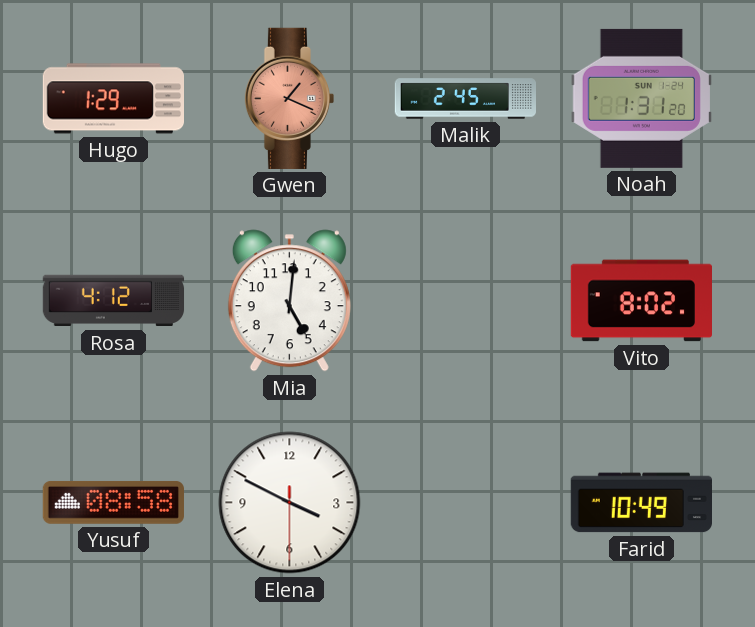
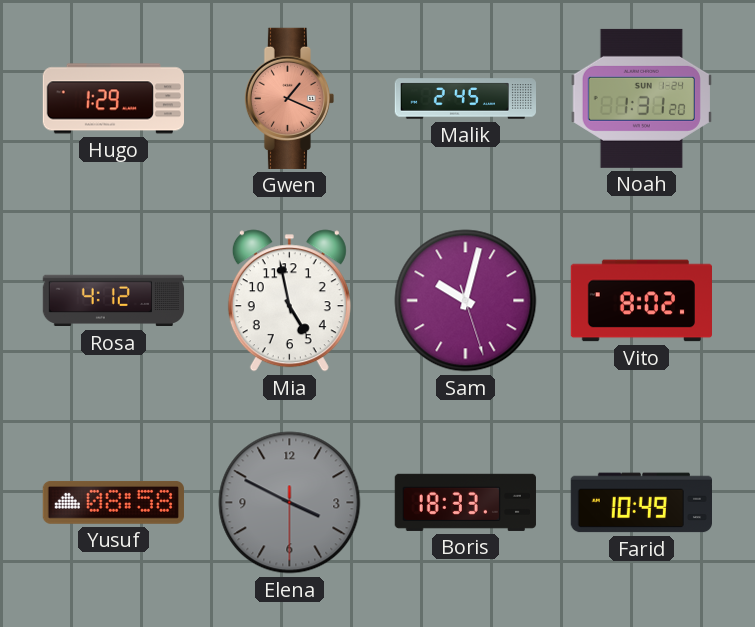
Mia: 5:01 -> 4:58
Sam: none -> 10:02
Elena dial: white -> grey
Boris: none -> 18:33
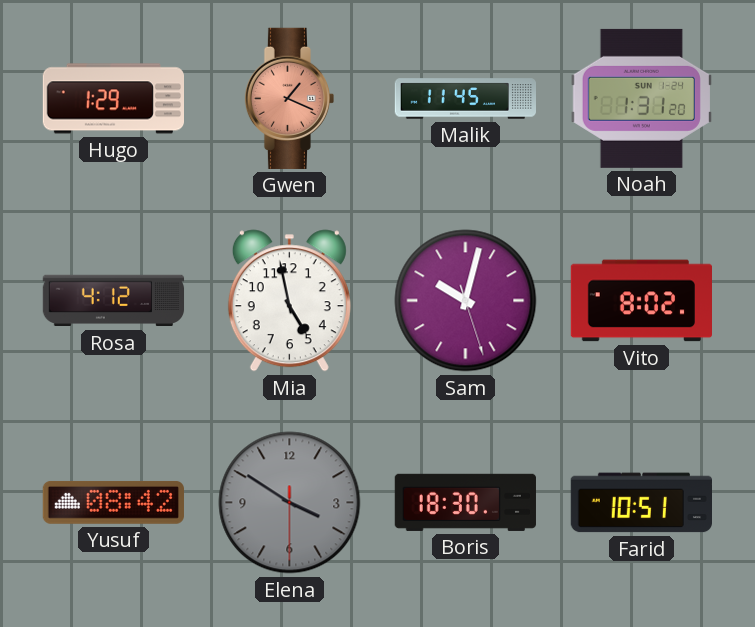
Malik: 2:45 -> 11:45
Yusuf: 08:58 -> 08:42
Elena: 3:49 -> 3:50
Boris: 18:33 -> 18:30
Farid: 10:49 -> 10:51
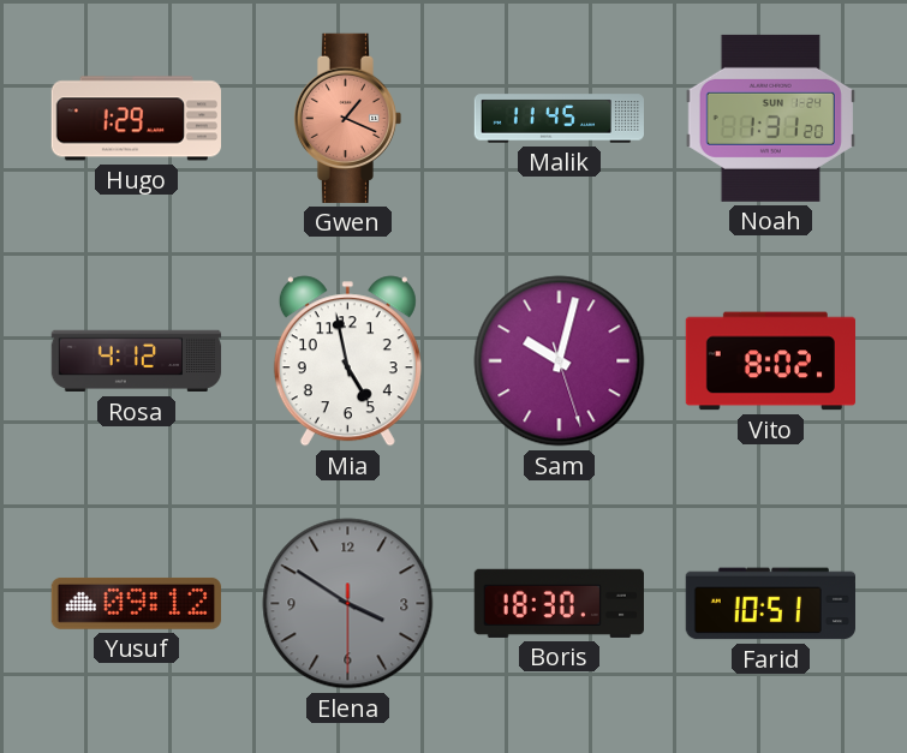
Yusuf: 08:42 -> 09:12
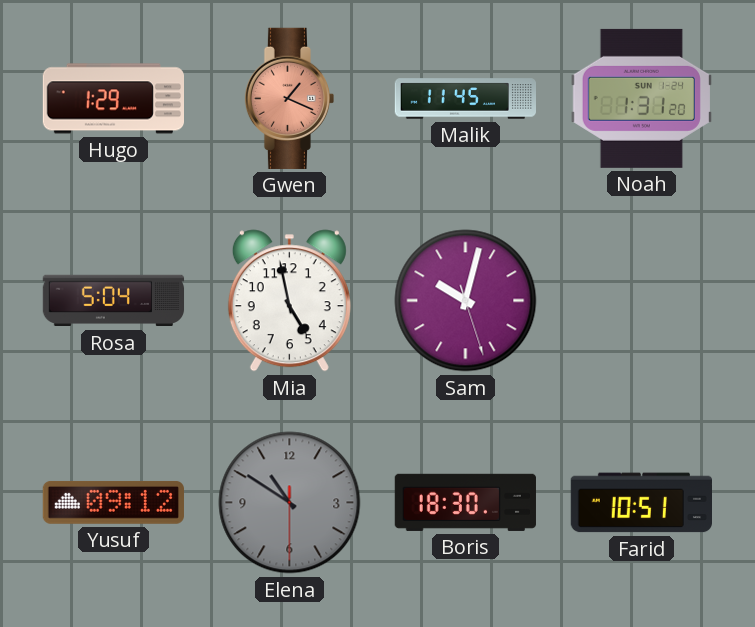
Rosa: 4:12 -> 5:04
Vito: 8:02 -> none
Elena: 3:50 -> 10:50
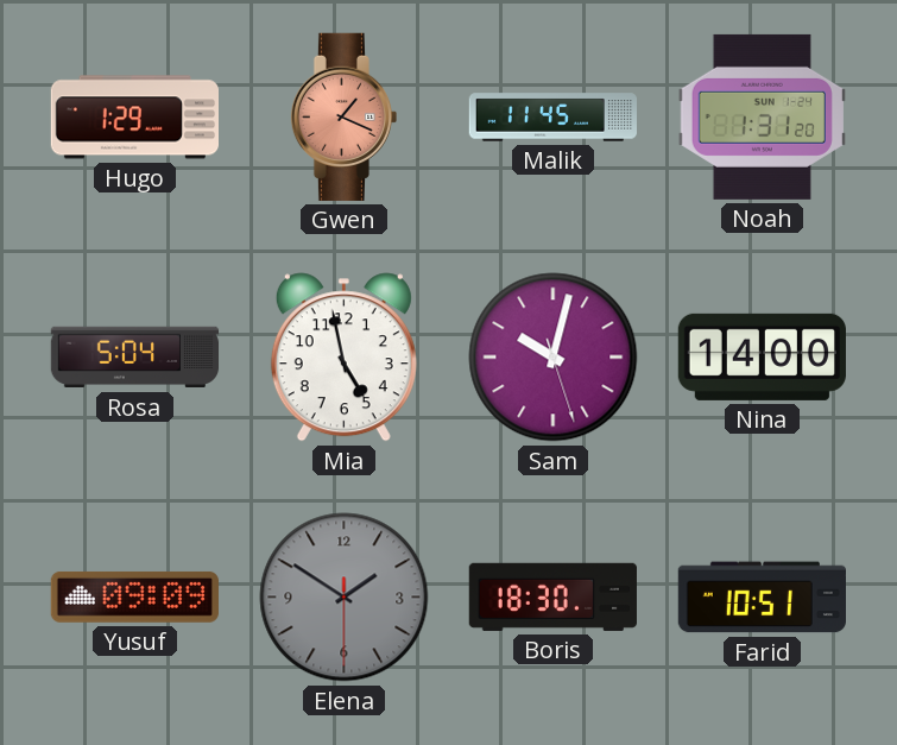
Nina: none -> 14:00
Yusuf: 09:12 -> 09:09
Elena: 10:50 -> 1:50
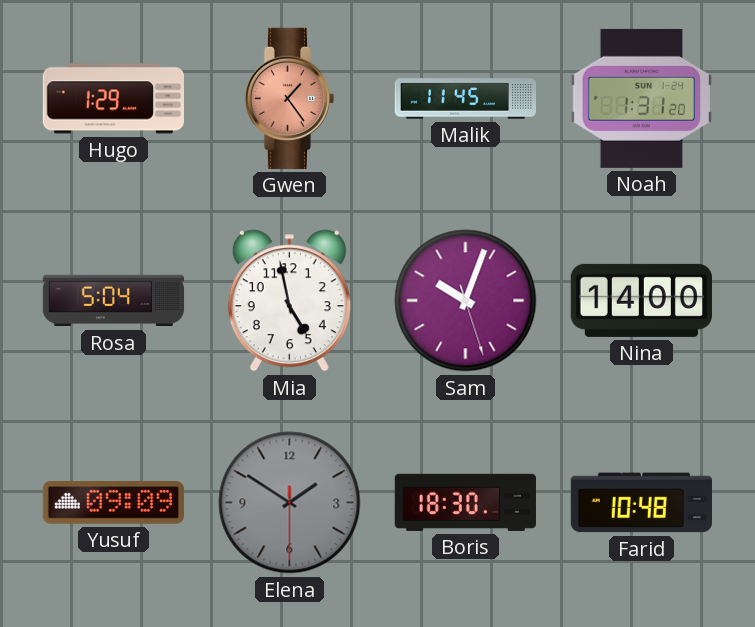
Gwen: 1:19 -> 1:24
Sam: 10:02 -> 10:03
Farid: 10:51 -> 10:48
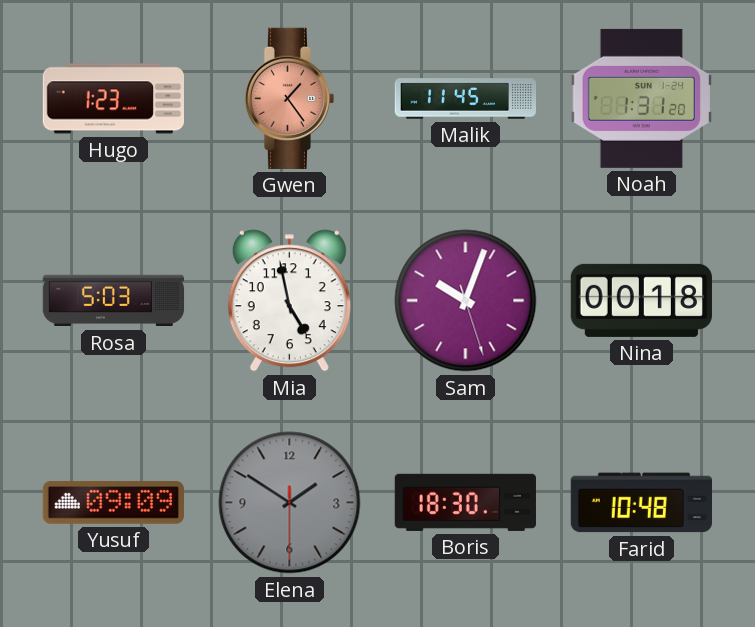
Hugo: 1:29 -> 1:23
Rosa: 5:04 -> 5:03
Nina: 14:00 -> 00:18
